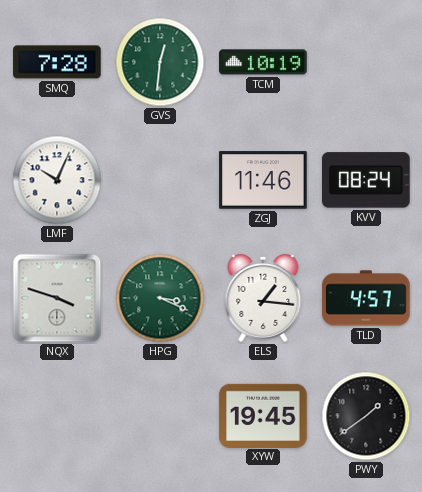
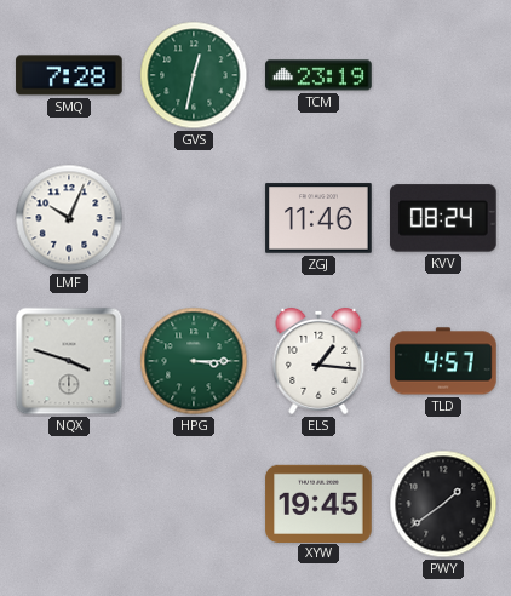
GVS: 12:31 -> 12:32
TCM: 10:19 -> 23:19
HPG: 3:19 -> 3:15
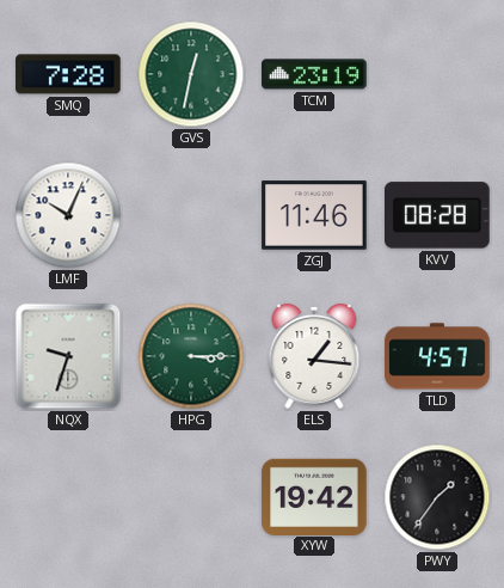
KVV: 08:24 -> 08:28
NQX: 3:48 -> 9:33
XYW: 19:45 -> 19:42
PWY: 1:39 -> 1:36
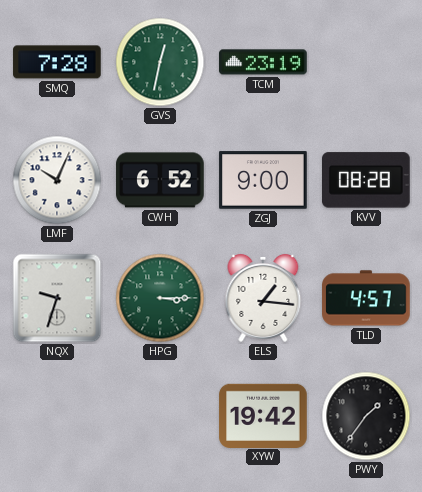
CWH: none -> 6:52
ZGJ: 11:46 -> 9:00
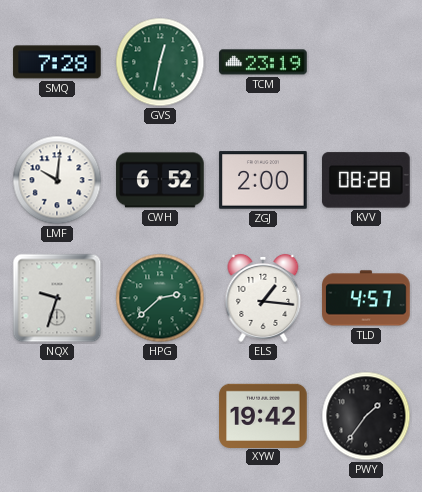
LMF: 10:04 -> 10:01
ZGJ: 9:00 -> 2:00
HPG: 3:15 -> 2:38
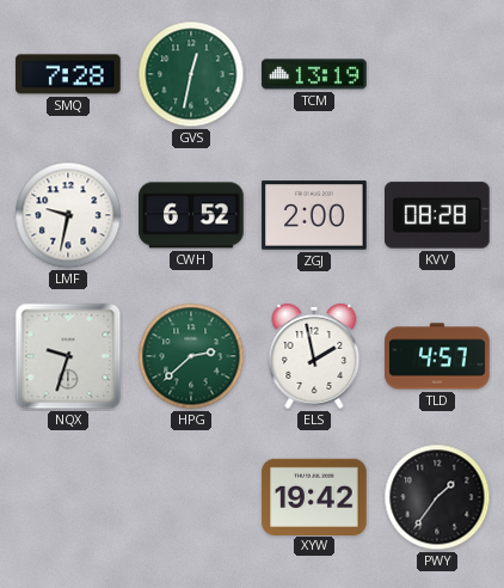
TCM: 23:19 -> 13:19
LMF: 10:01 -> 9:32
ELS: 1:16 -> 1:58
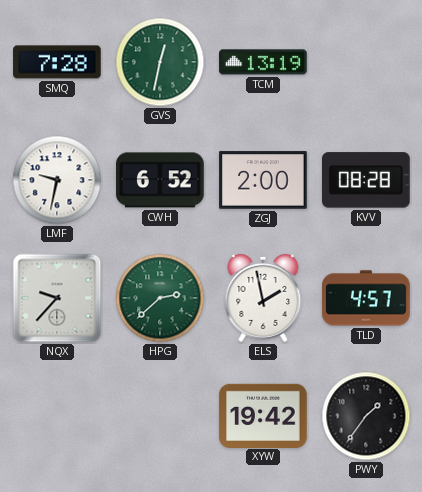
NQX: 9:33 -> 9:37
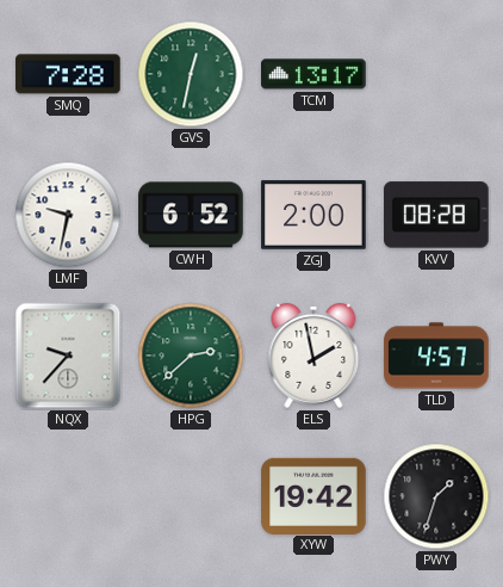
TCM: 13:19 -> 13:17
PWY: 1:36 -> 1:33
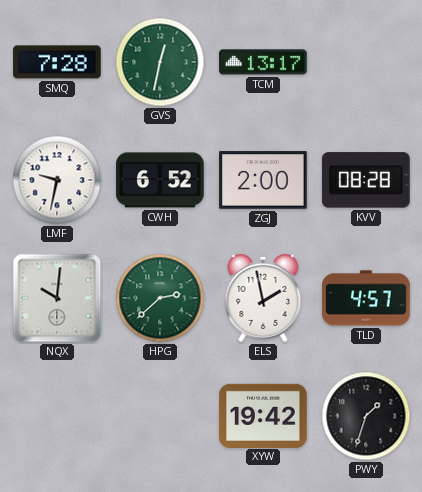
NQX: 9:37 -> 10:01
